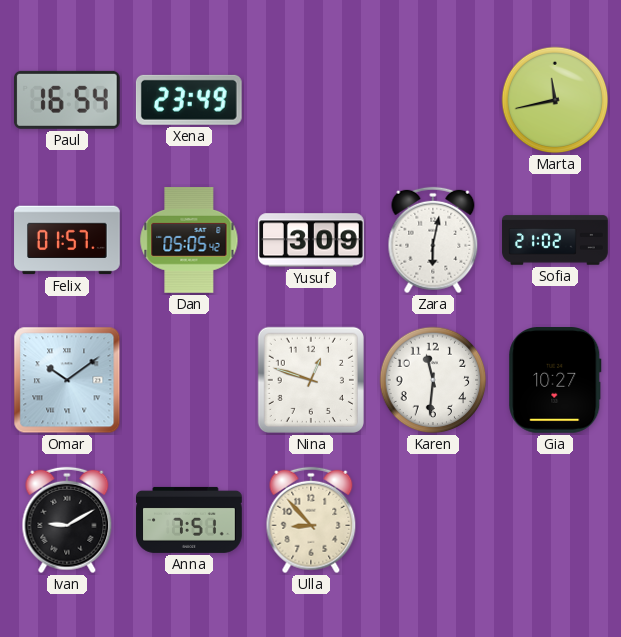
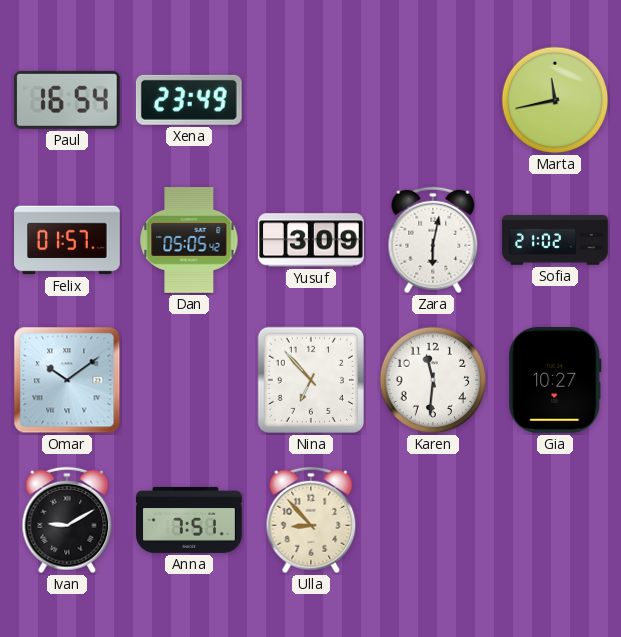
Nina: 12:48 -> 6:53
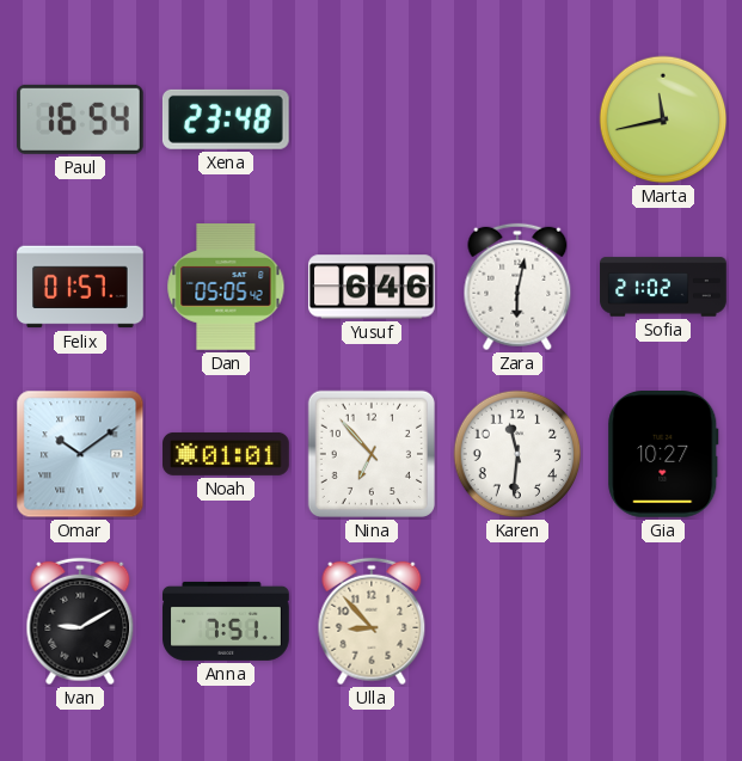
Xena: 23:49 -> 23:48
Yusuf: 3:09 -> 6:46
Noah: none -> 01:01
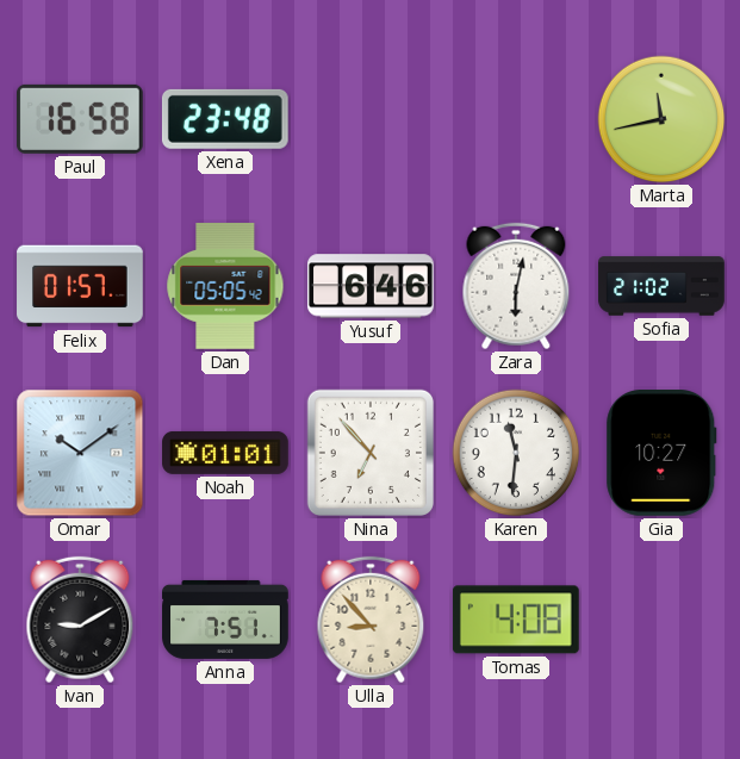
Paul: 16:54 -> 16:58
Tomas: none -> 4:08
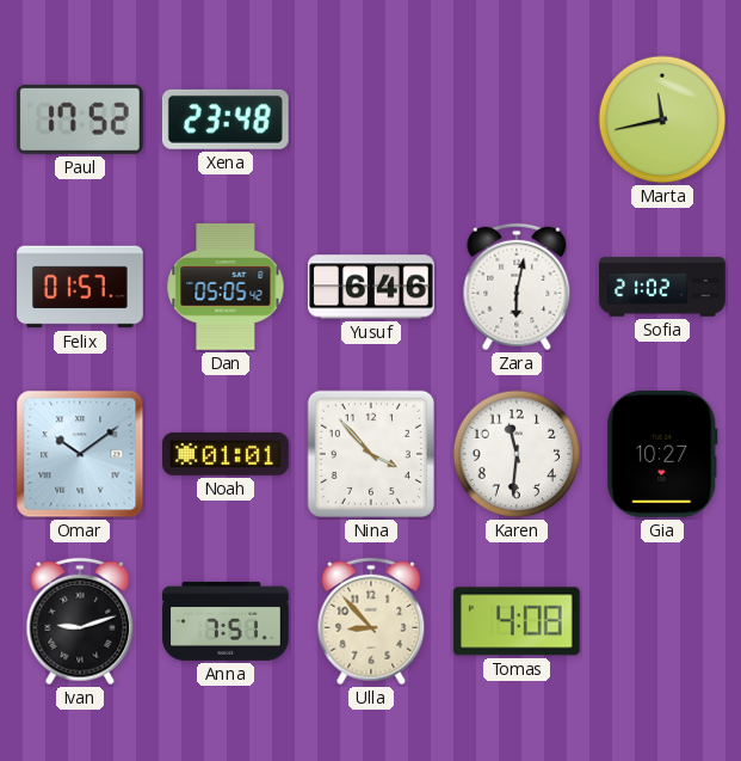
Paul: 16:58 -> 17:52
Nina: 6:53 -> 3:53
Ivan: 9:10 -> 9:12
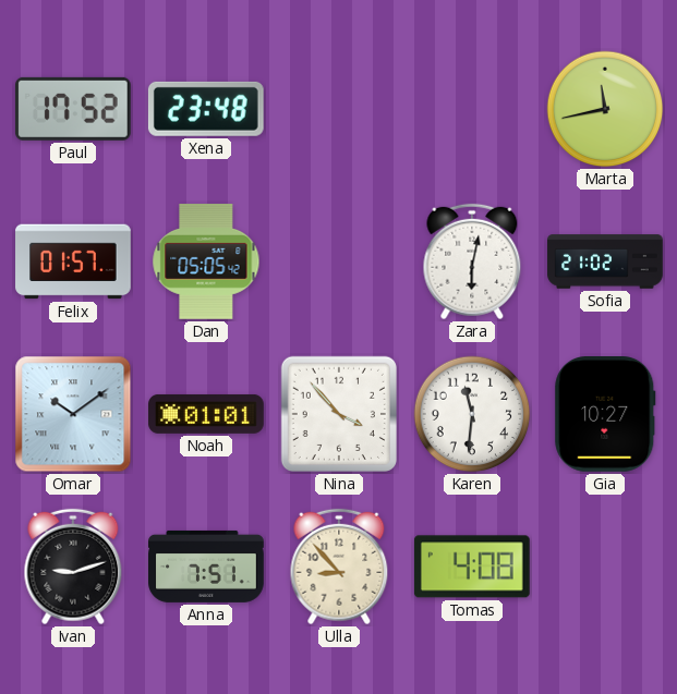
Yusuf: 6:46 -> none
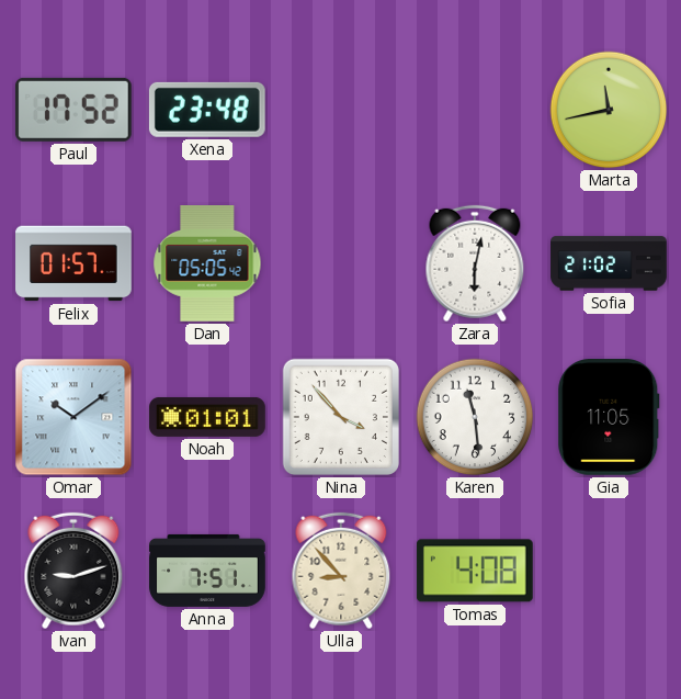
Karen: 11:31 -> 11:29
Gia: 10:27 -> 11:05
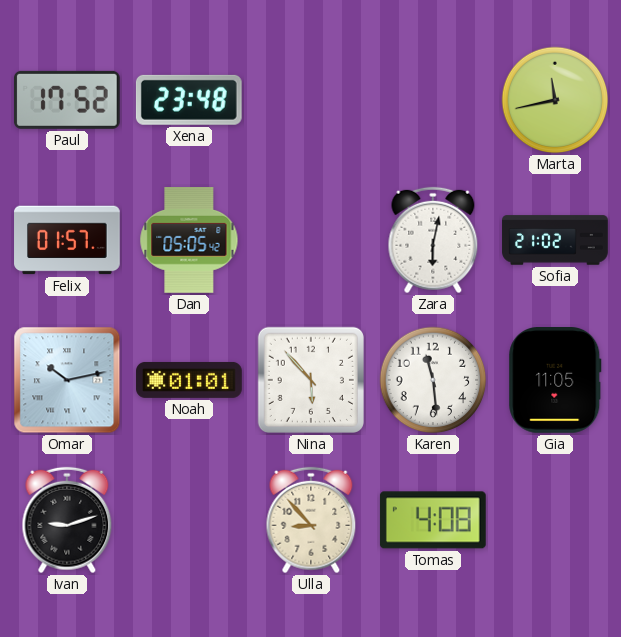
Omar: 10:09 -> 10:13
Nina: 3:53 -> 5:53
Anna: 7:51 -> none
